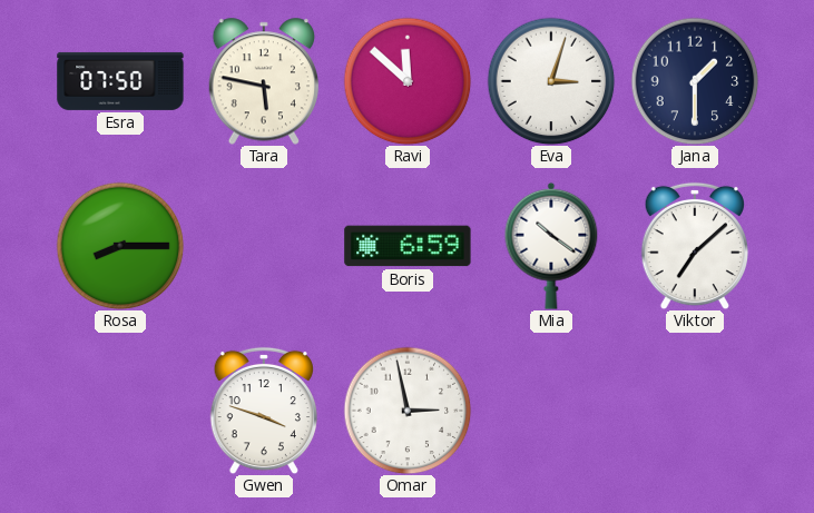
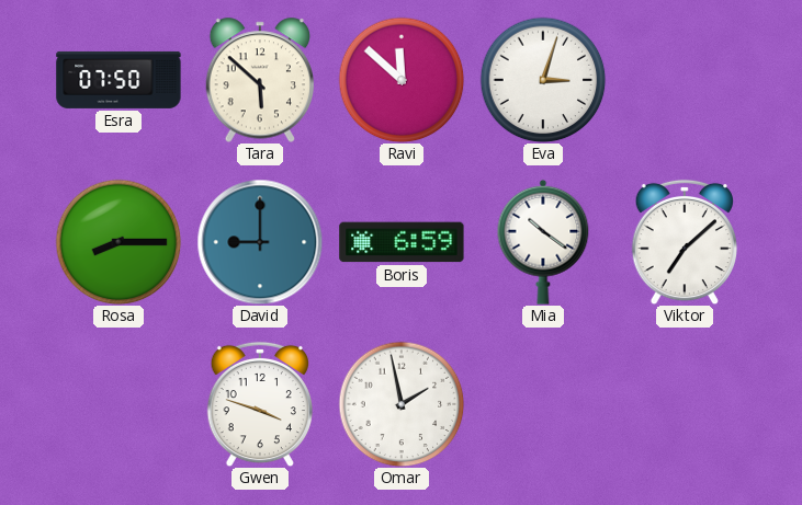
Tara: 5:47 -> 5:52
Jana: 1:30 -> none
David: none -> 9:00
Omar: 2:58 -> 1:58
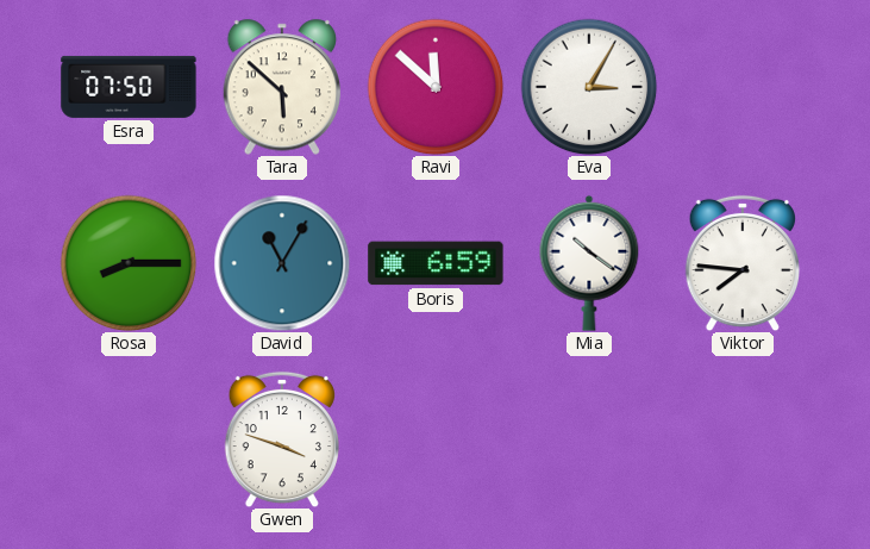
Eva: 3:03 -> 3:05
David: 9:00 -> 11:05
Viktor: 7:08 -> 7:46
Omar: 1:58 -> none
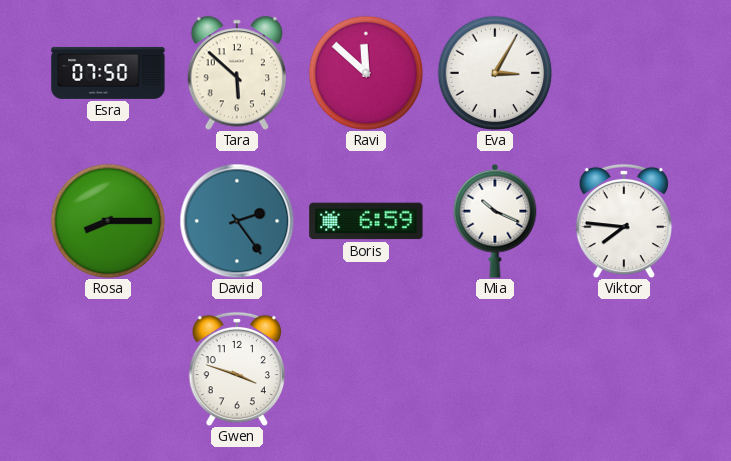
David: 11:05 -> 2:24
Mia: 10:21 -> 10:19
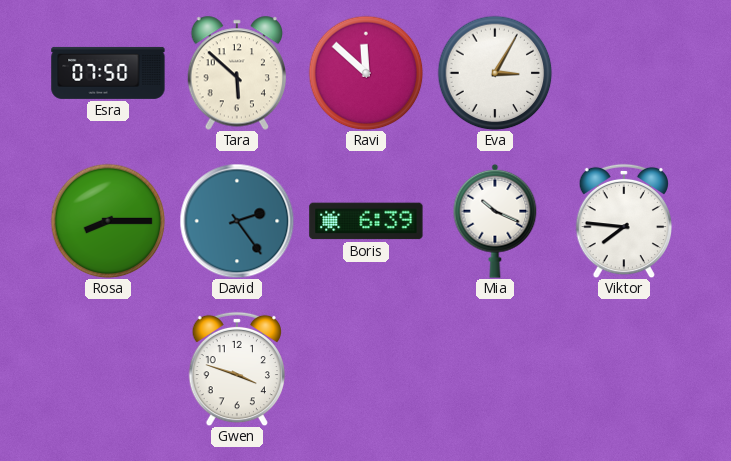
Boris: 6:59 -> 6:39
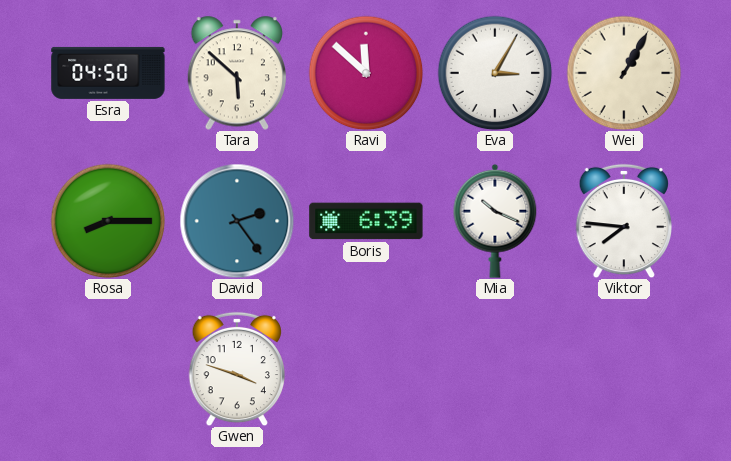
Esra: 07:50 -> 04:50
Wei: none -> 1:05
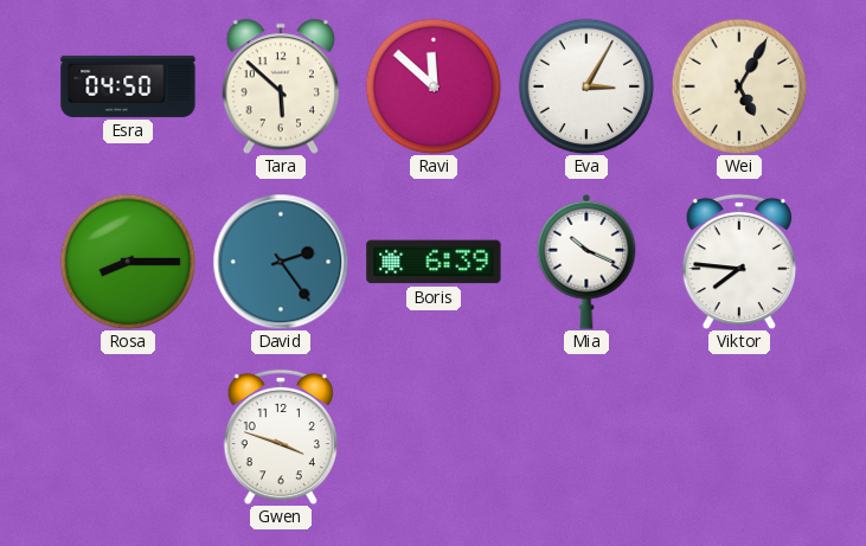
Wei: 1:05 -> 5:05
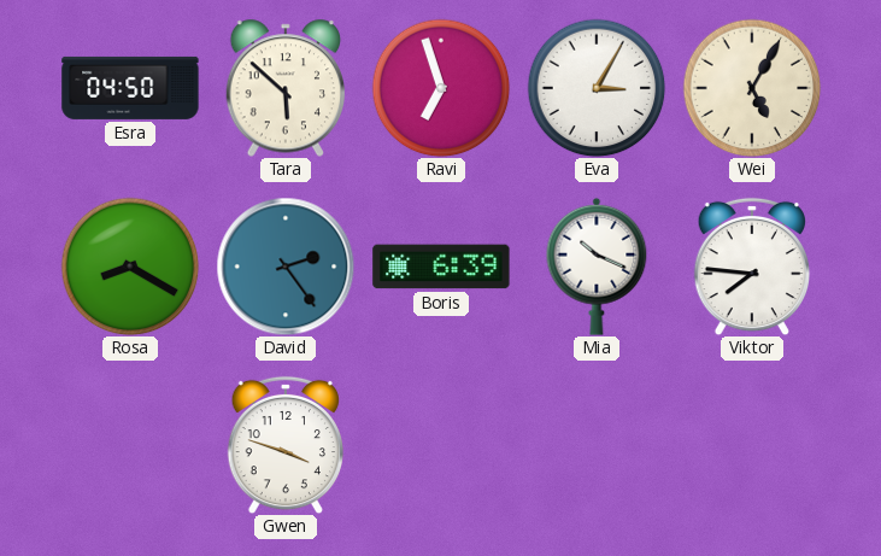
Ravi: 11:52 -> 6:57
Rosa: 8:15 -> 8:20
